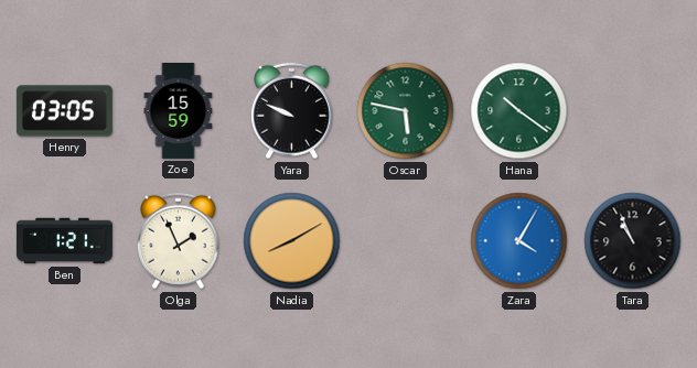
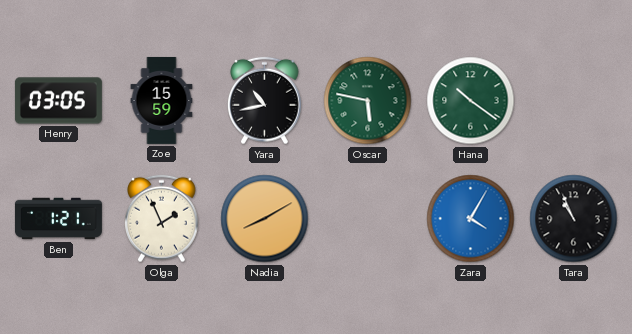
Yara: 9:49 -> 10:43
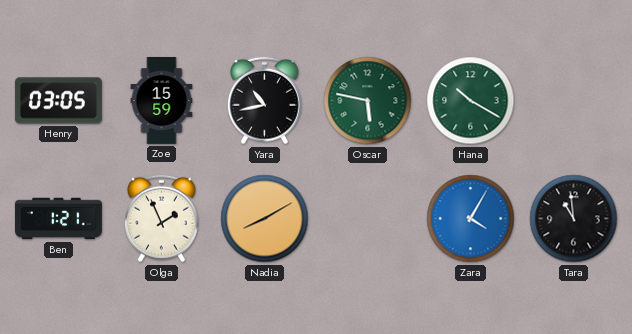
Hana: 10:21 -> 10:20
Tara: 10:56 -> 10:59
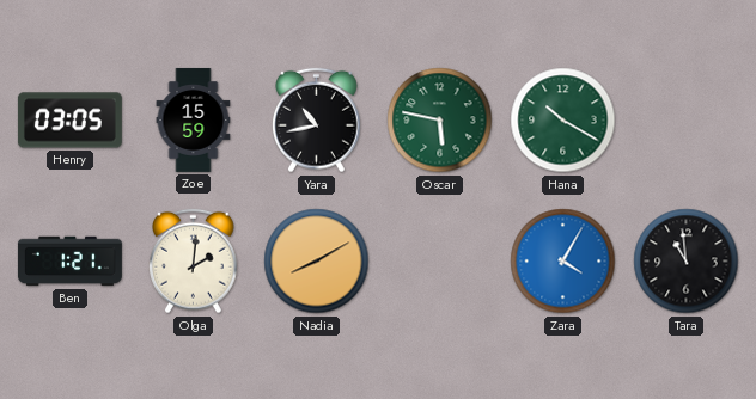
Olga: 1:56 -> 2:01
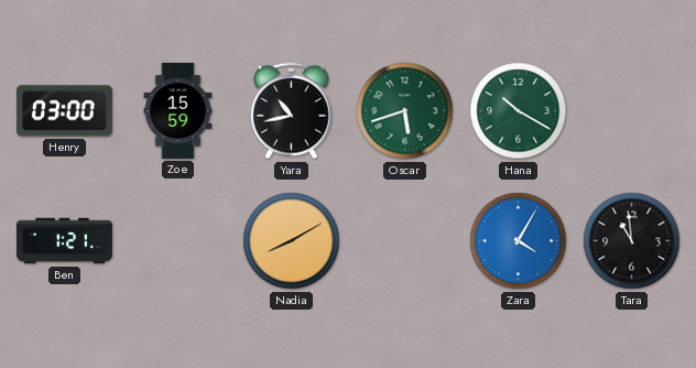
Henry: 03:05 -> 03:00
Oscar: 5:47 -> 5:42
Olga: 2:01 -> none
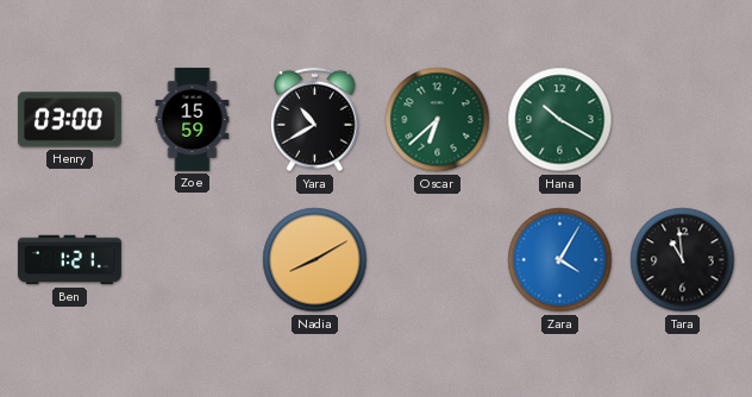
Yara: 10:43 -> 10:40
Oscar: 5:42 -> 6:38
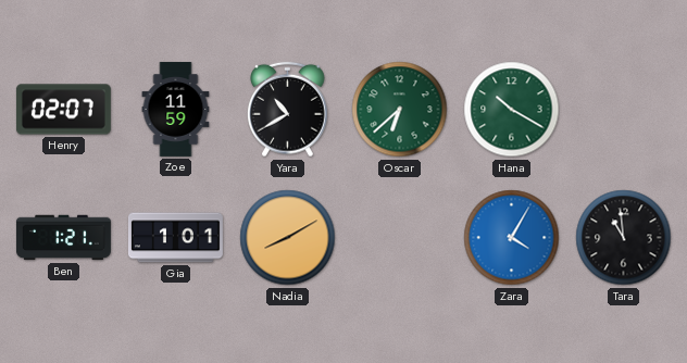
Henry: 03:00 -> 02:07
Zoe: 15:59 -> 11:59
Gia: none -> 1:01
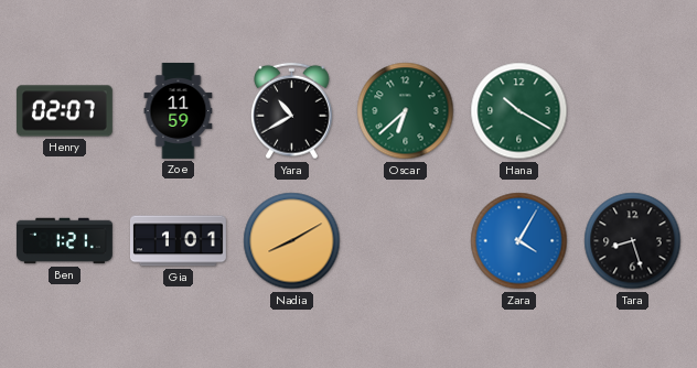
Tara: 10:59 -> 8:27
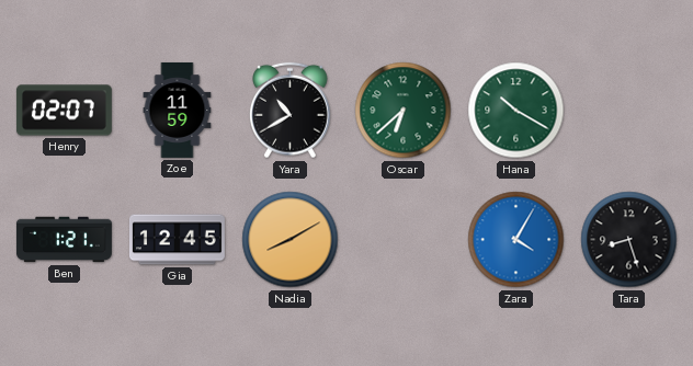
Gia: 1:01 -> 12:45
